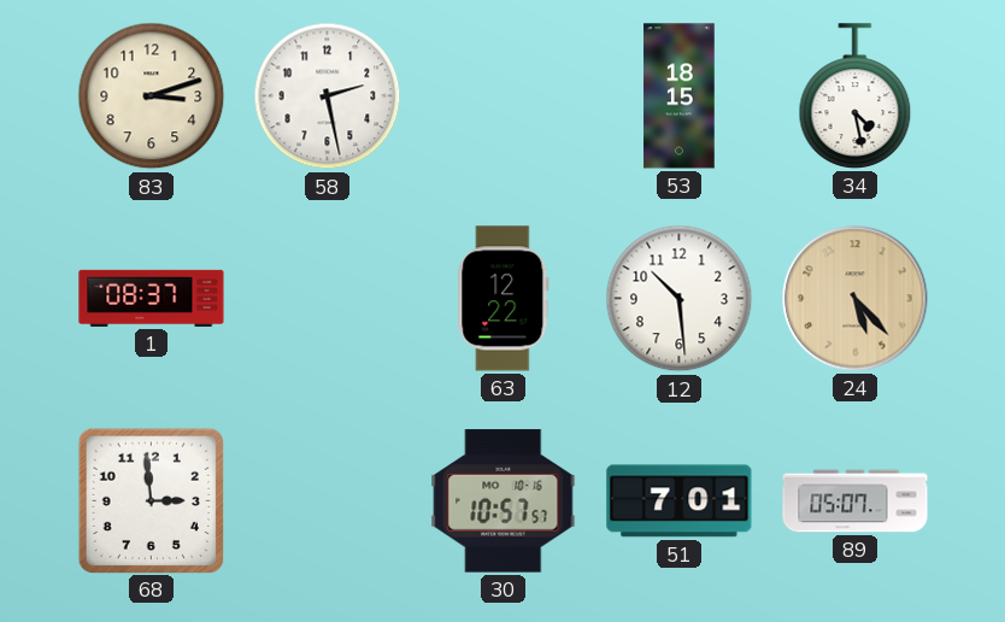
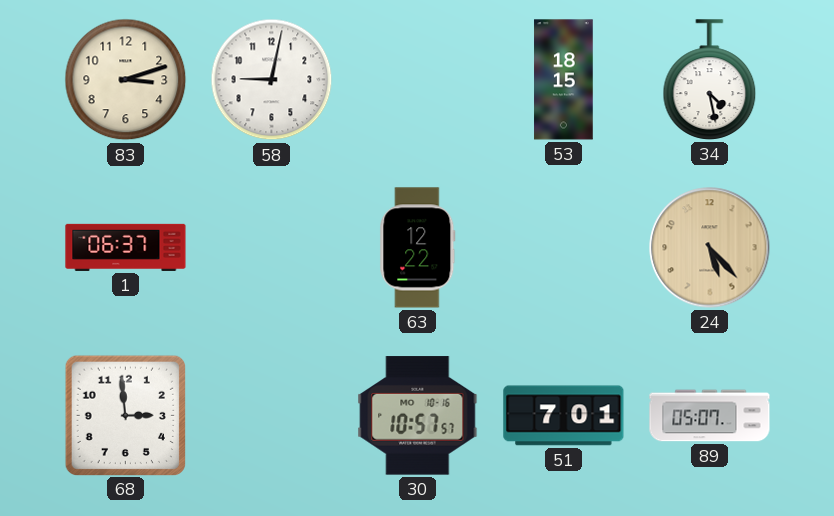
58: 2:28 -> 9:02
1: 08:37 -> 06:37
12: 10:29 -> none
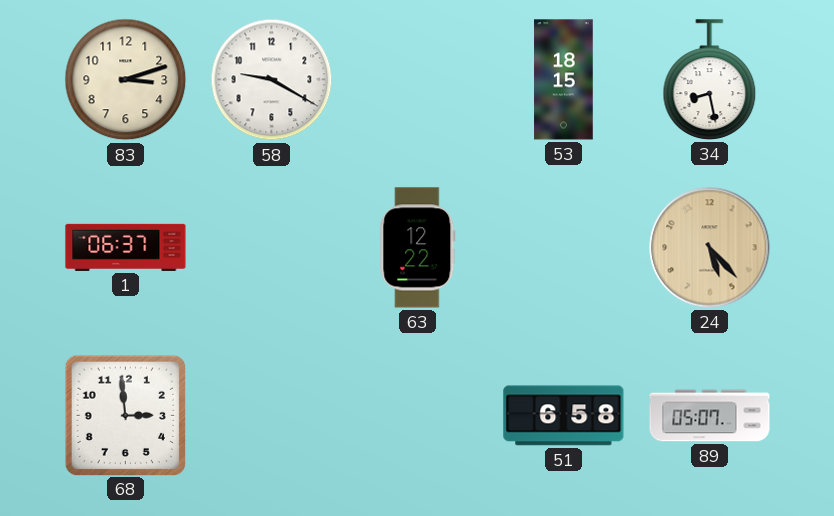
58: 9:02 -> 9:20
34: 4:28 -> 8:28
30: 10:57 -> none
51: 7:01 -> 6:58
